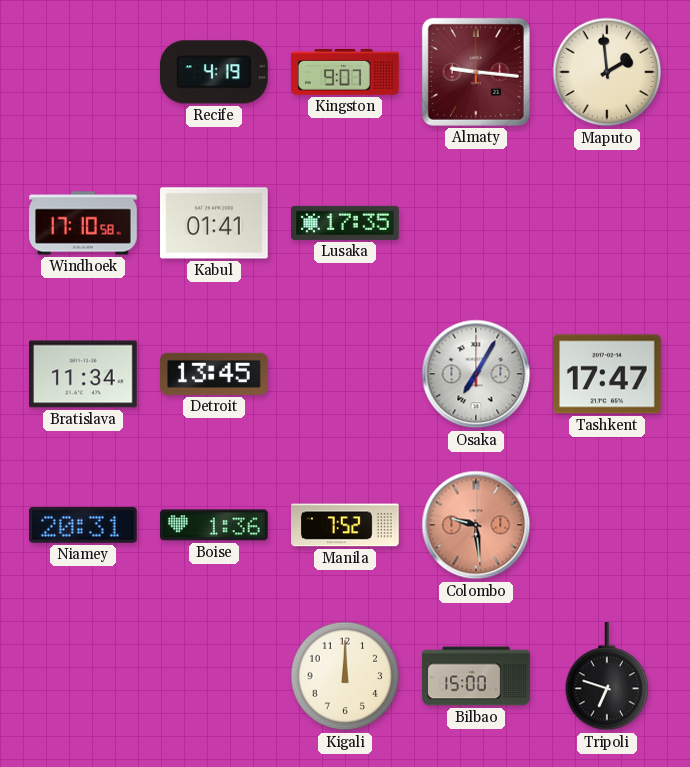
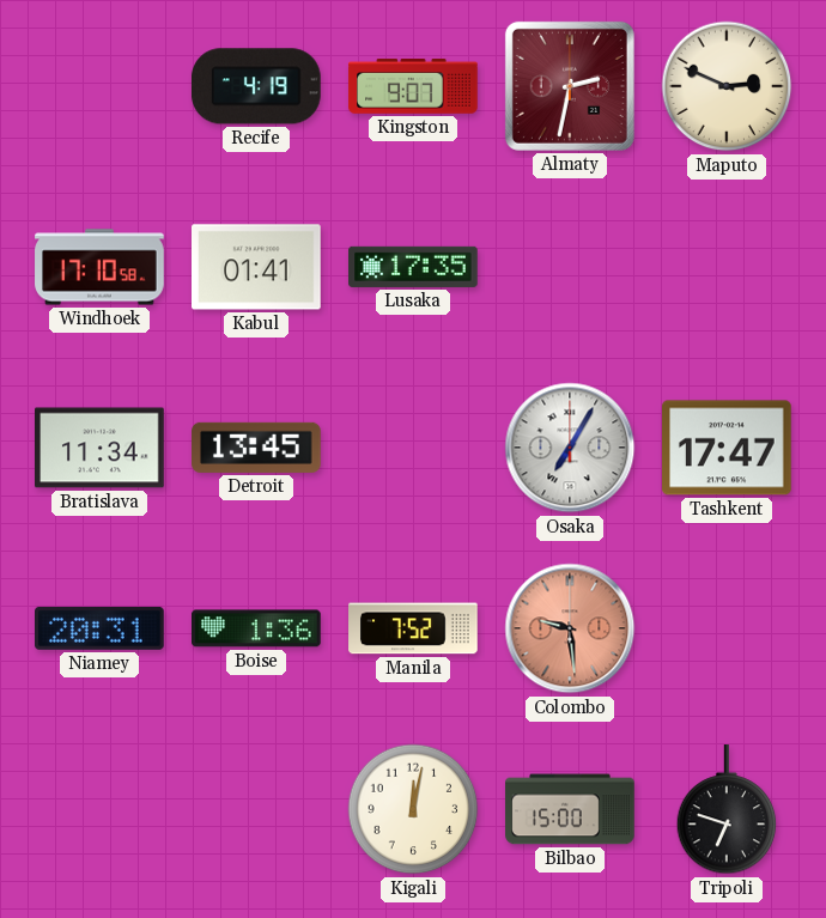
Almaty: 9:16 -> 2:32
Maputo: 1:59 -> 2:49
Kigali: 12:00 -> 12:02
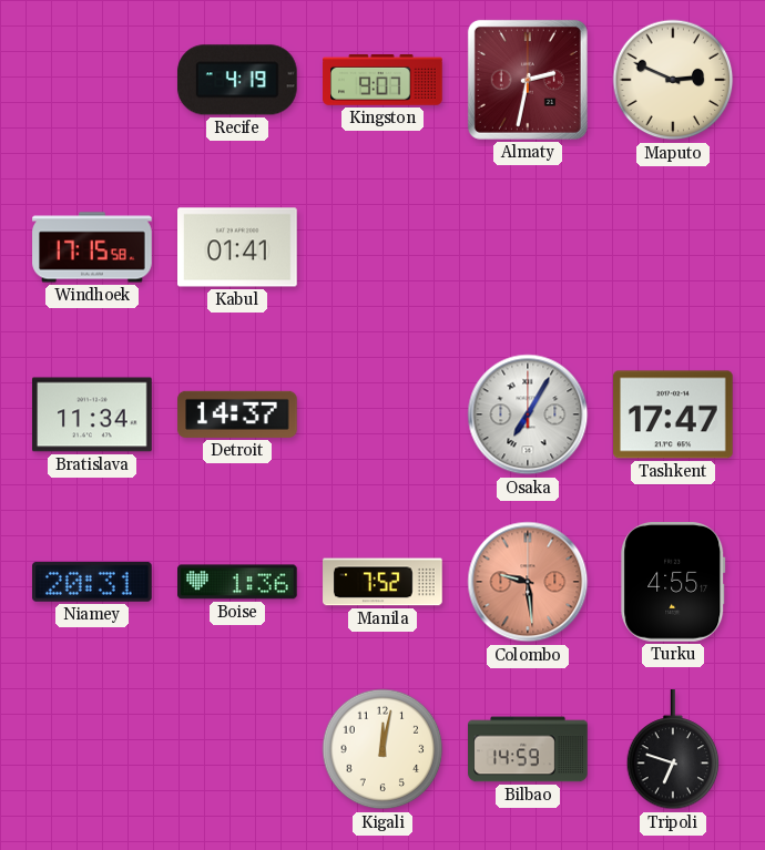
Windhoek: 17:10 -> 17:15
Lusaka: 17:35 -> none
Detroit: 13:45 -> 14:37
Turku: none -> 4:55
Bilbao: 15:00 -> 14:59
